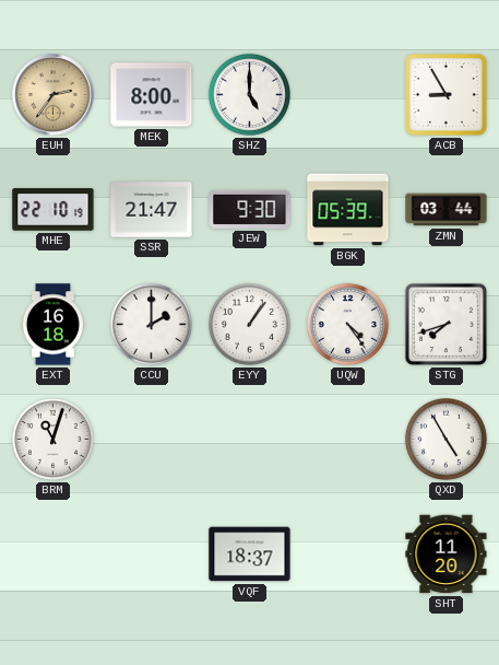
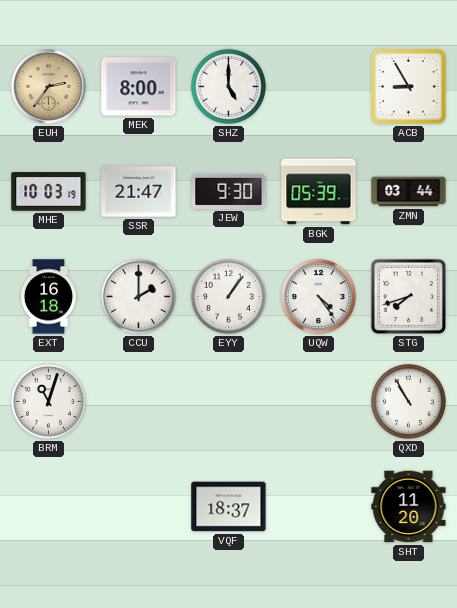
MHE: 22:10 -> 10:03
QXD: 4:55 -> 10:55
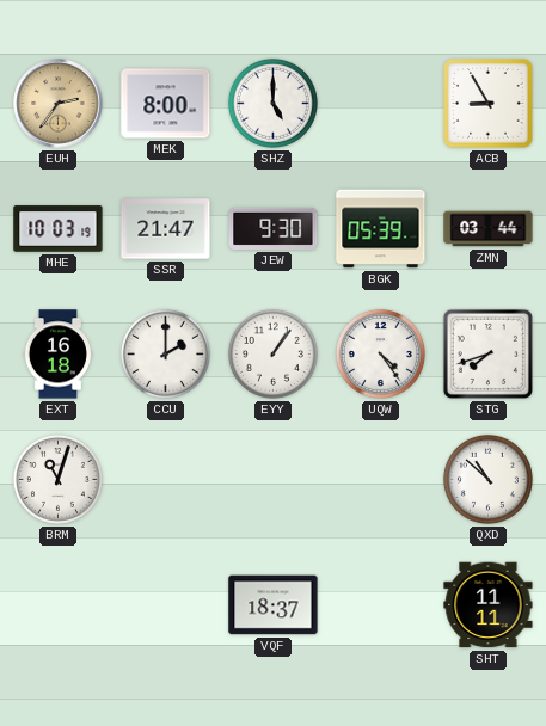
QXD: 10:55 -> 10:52
SHT: 11:20 -> 11:11
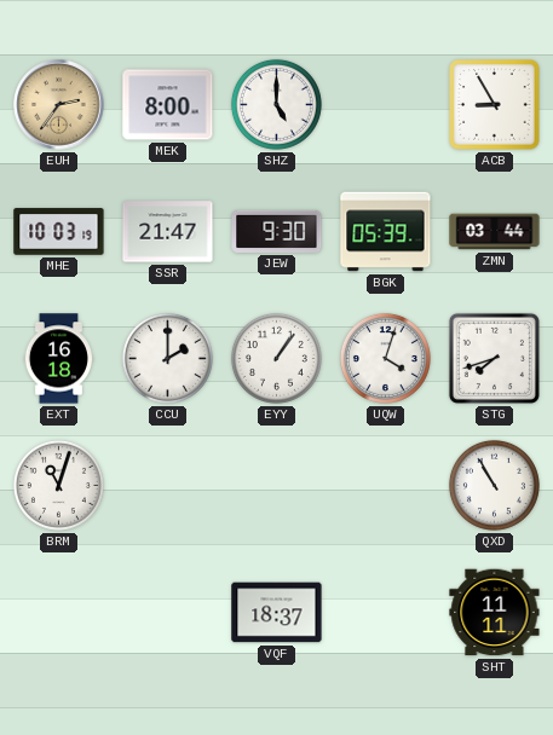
UQW: 4:24 -> 4:03
QXD: 10:52 -> 10:55
